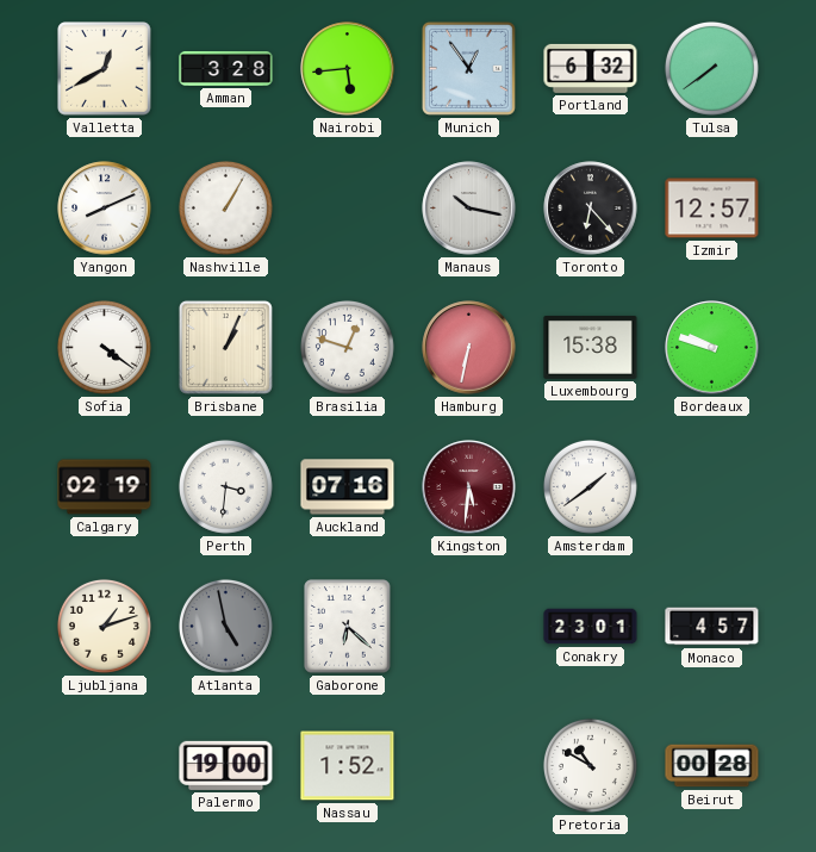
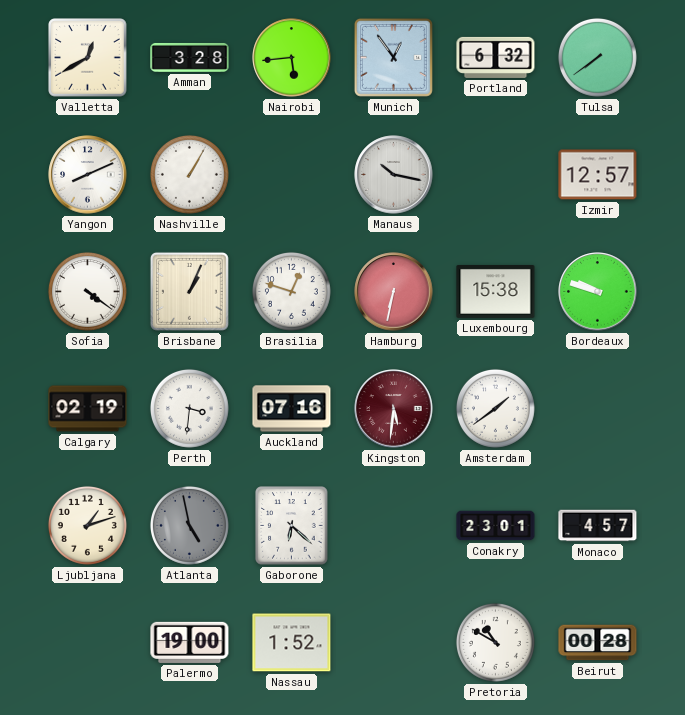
Toronto: 6:23 -> none
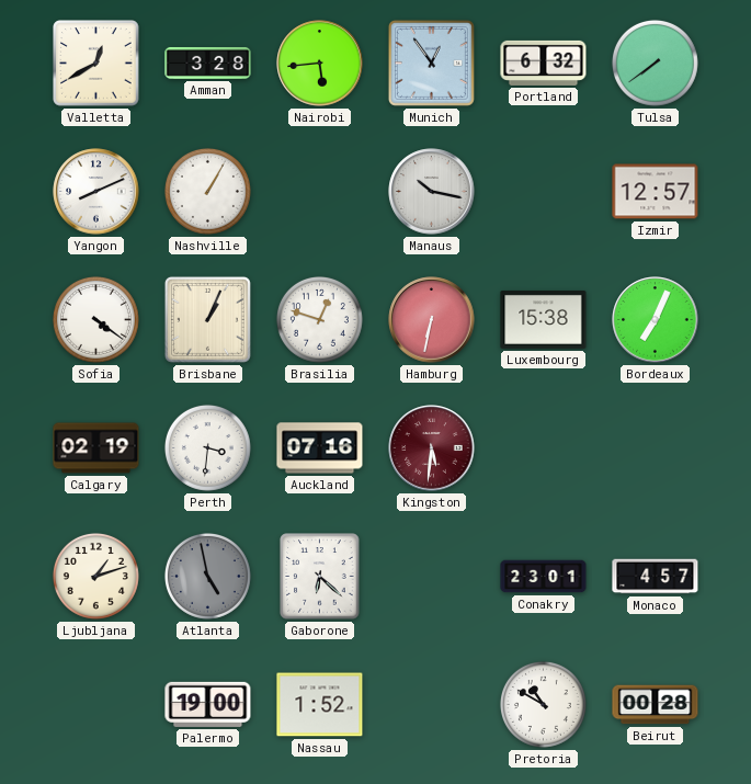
Bordeaux: 9:48 -> 7:04
Amsterdam: 1:39 -> none
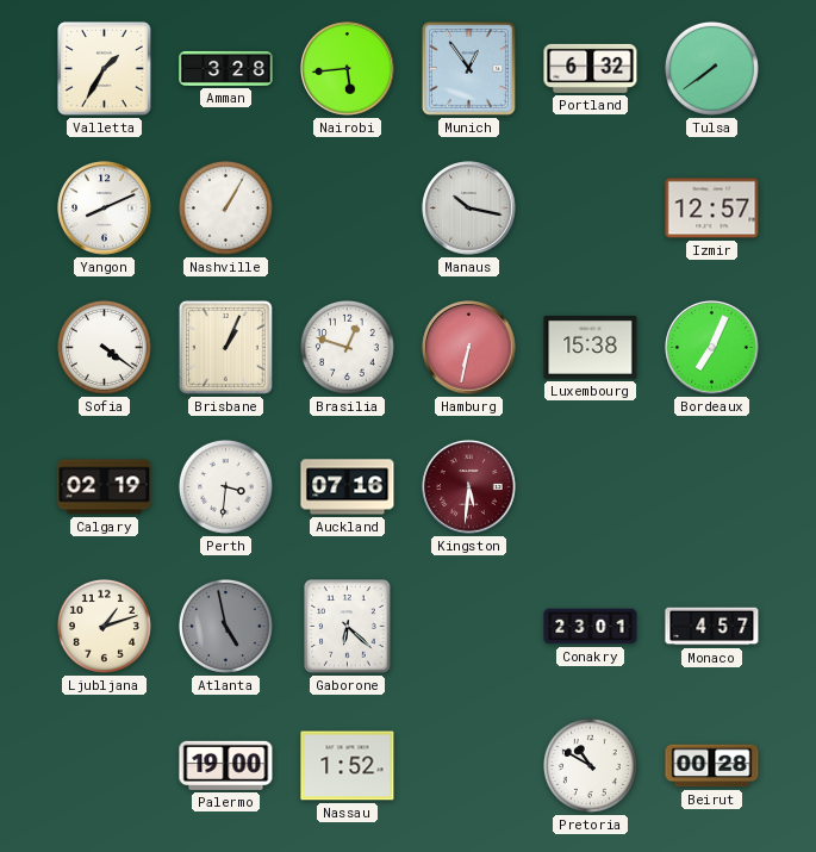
Valletta: 12:40 -> 1:35
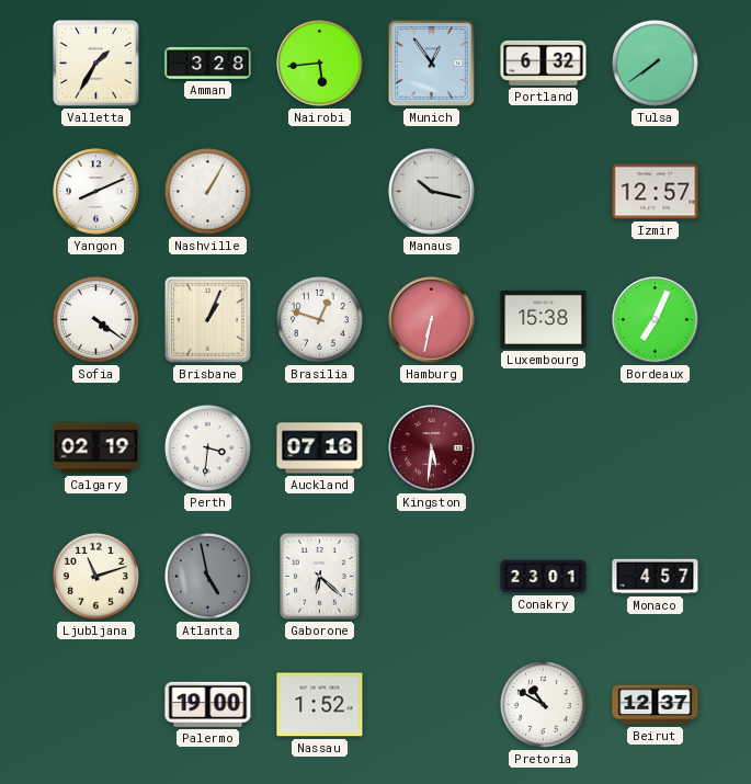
Ljubljana: 1:12 -> 11:12
Beirut: 00:28 -> 12:37
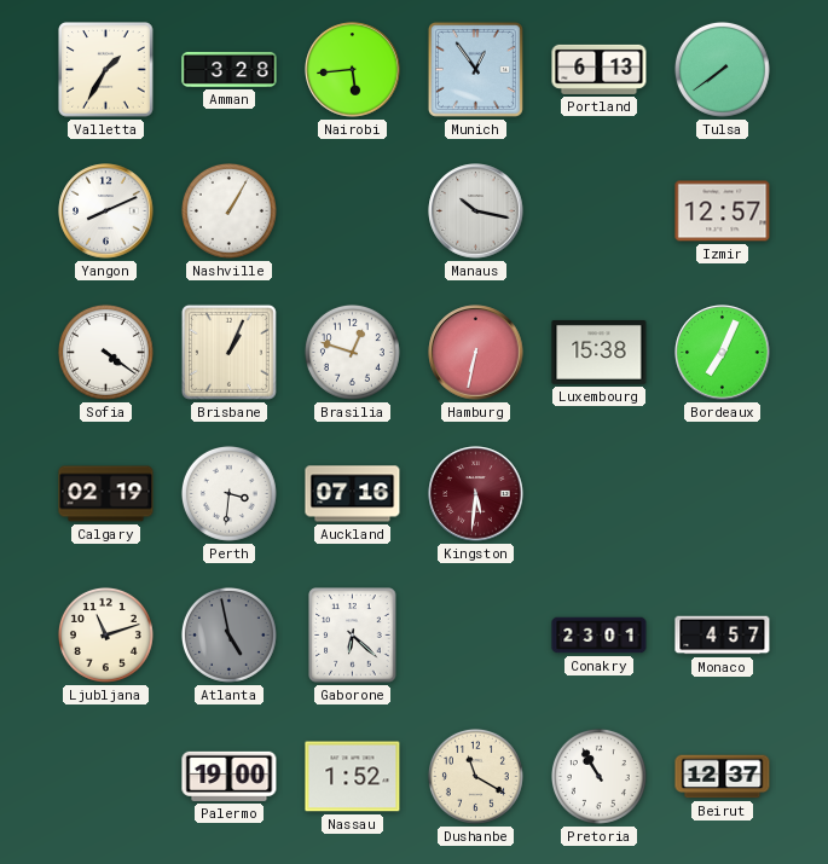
Portland: 6:32 -> 6:13
Dushanbe: none -> 11:20
Pretoria: 10:50 -> 10:55
